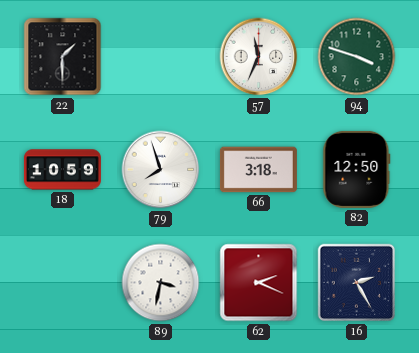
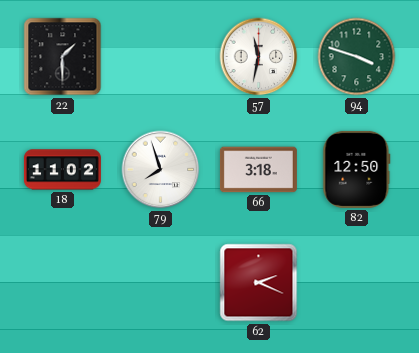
57: 11:34 -> 11:32
18: 10:59 -> 11:02
89: 3:32 -> none
16: 2:25 -> none
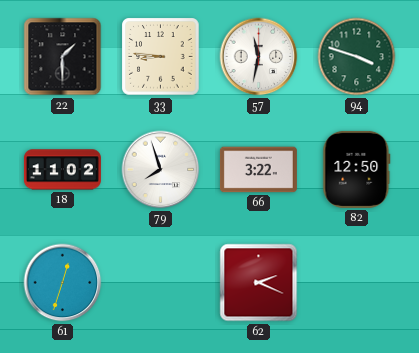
33: none -> 8:46
66: 3:18 -> 3:22
61: none -> 12:33
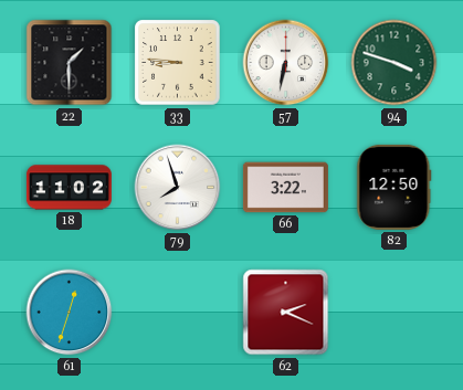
57: 11:32 -> 6:32
